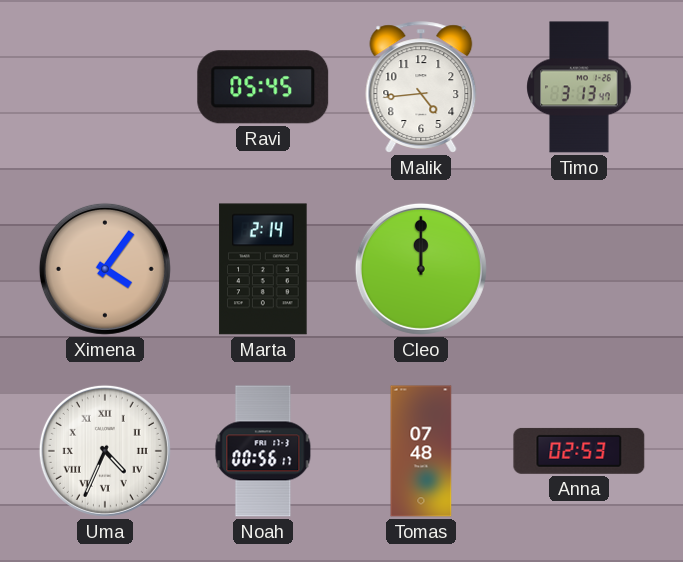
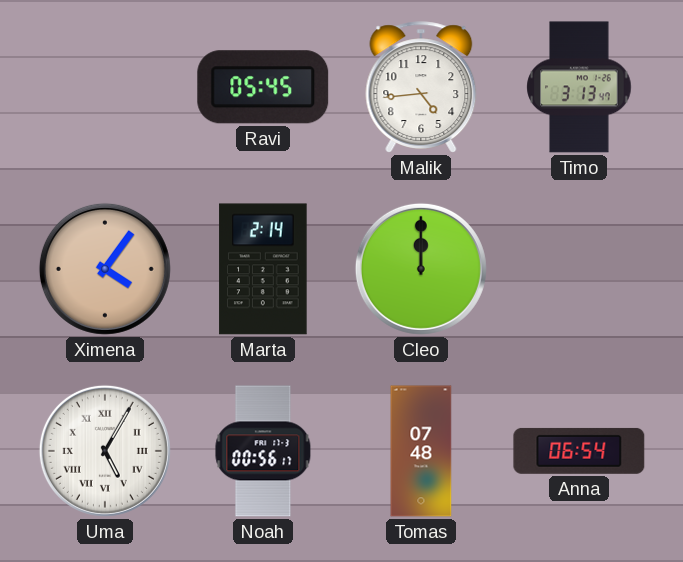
Uma: 4:34 -> 5:05
Anna: 02:53 -> 06:54
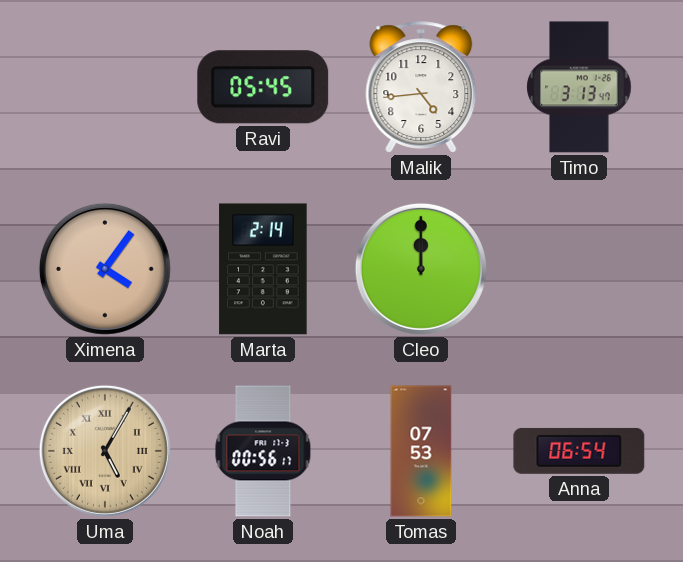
Uma dial: white -> champagne
Tomas: 07:48 -> 07:53
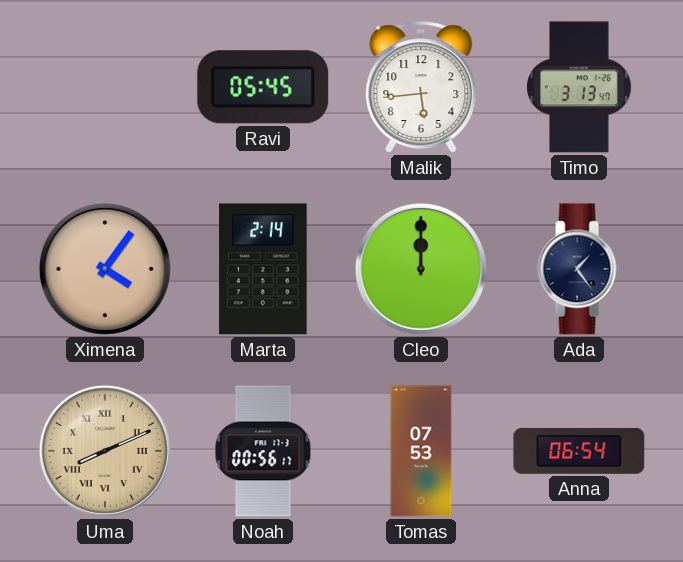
Malik: 4:44 -> 5:44
Ada: none -> 1:24
Uma: 5:05 -> 8:11
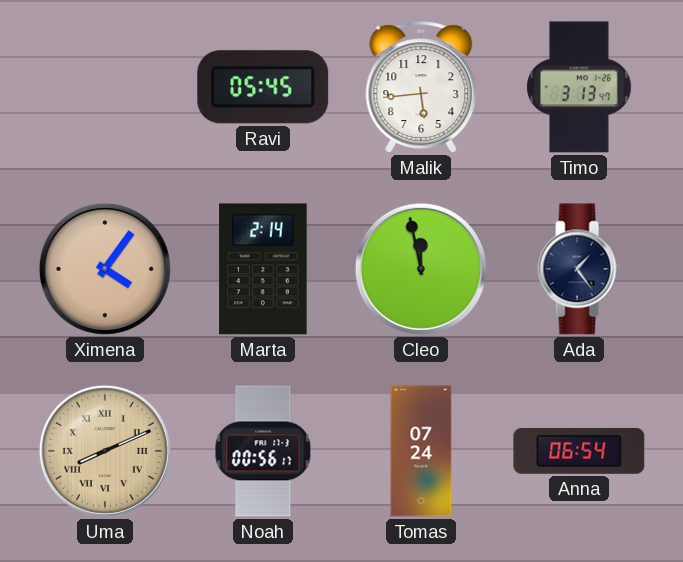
Cleo: 12:00 -> 11:58
Tomas: 07:53 -> 07:24
